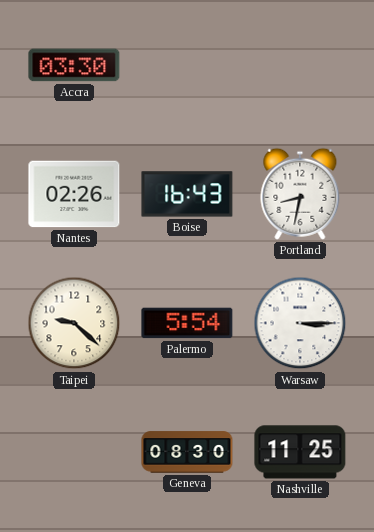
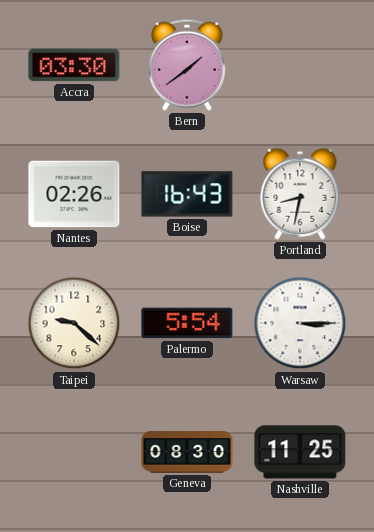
Bern: none -> 1:39
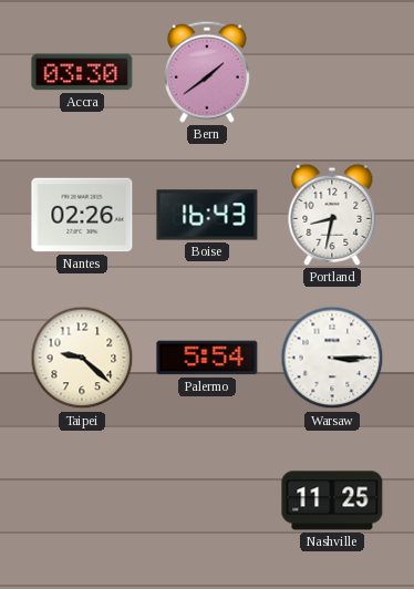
Geneva: 08:30 -> none
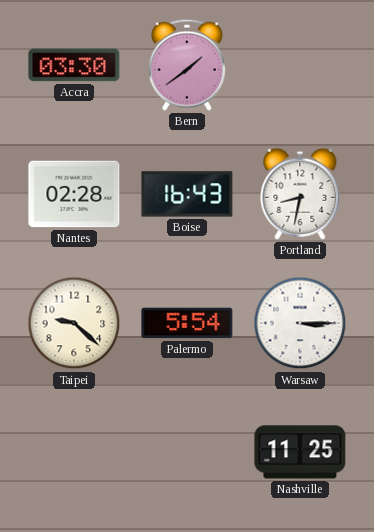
Nantes: 02:26 -> 02:28
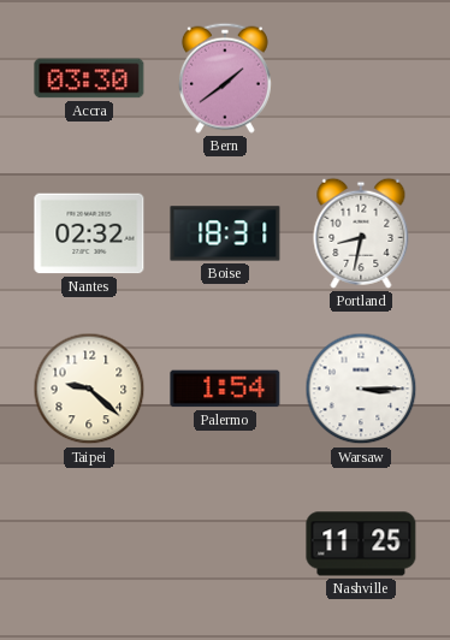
Nantes: 02:28 -> 02:32
Boise: 16:43 -> 18:31
Palermo: 5:54 -> 1:54
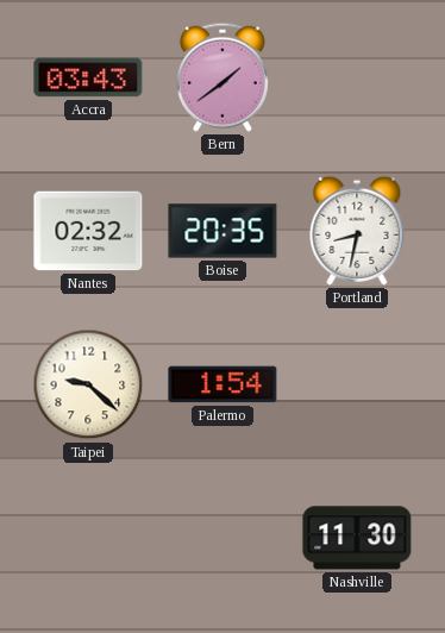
Accra: 03:30 -> 03:43
Boise: 18:31 -> 20:35
Warsaw: 3:15 -> none
Nashville: 11:25 -> 11:30
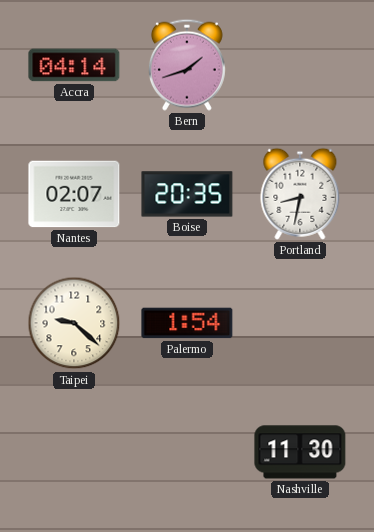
Accra: 03:43 -> 04:14
Bern: 1:39 -> 1:42
Nantes: 02:32 -> 02:07
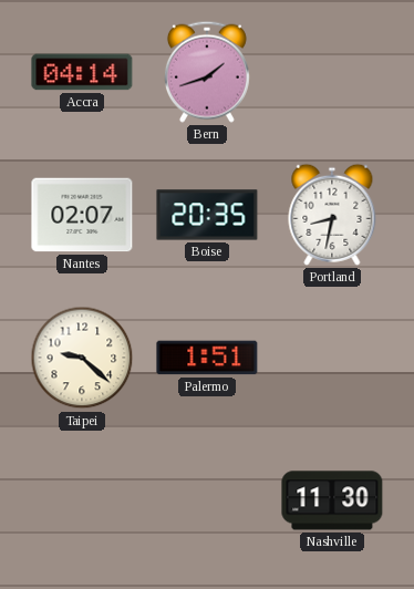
Palermo: 1:54 -> 1:51
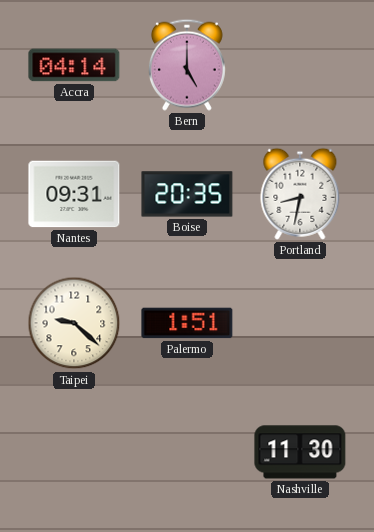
Bern: 1:42 -> 5:00
Nantes: 02:07 -> 09:31
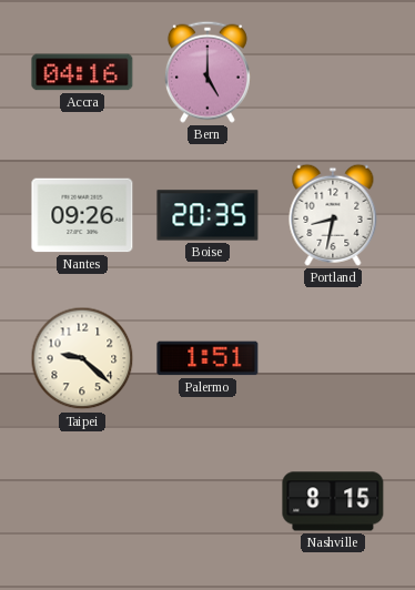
Accra: 04:14 -> 04:16
Nantes: 09:31 -> 09:26
Nashville: 11:30 -> 8:15
